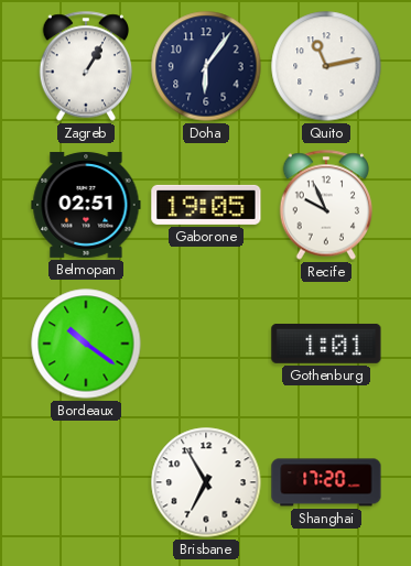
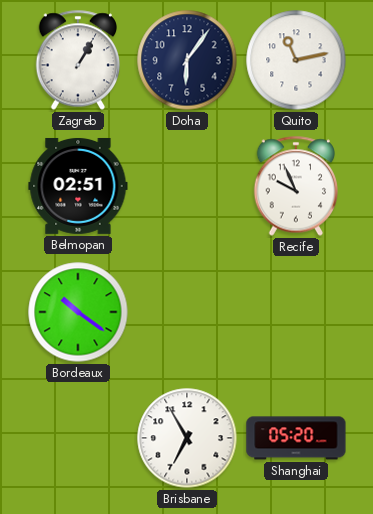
Gaborone: 19:05 -> none
Gothenburg: 1:01 -> none
Shanghai: 17:20 -> 05:20
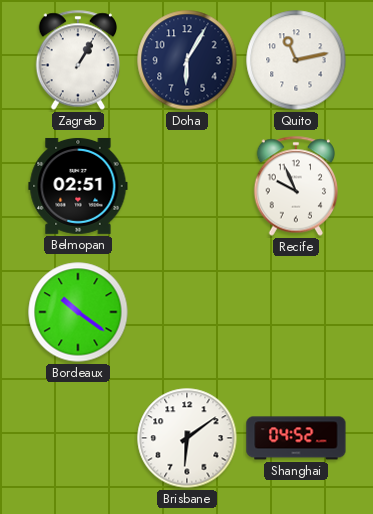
Doha: 6:06 -> 6:05
Brisbane: 6:55 -> 6:09
Shanghai: 05:20 -> 04:52
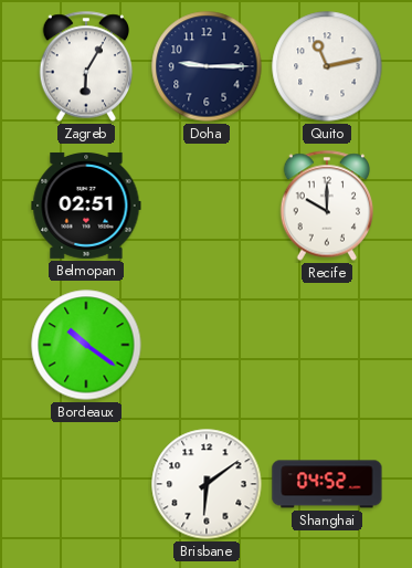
Zagreb: 1:05 -> 6:05
Doha: 6:05 -> 9:15
Recife: 9:56 -> 10:00
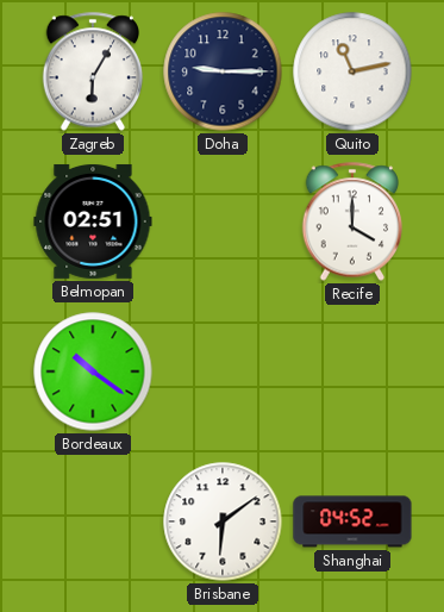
Recife: 10:00 -> 4:00
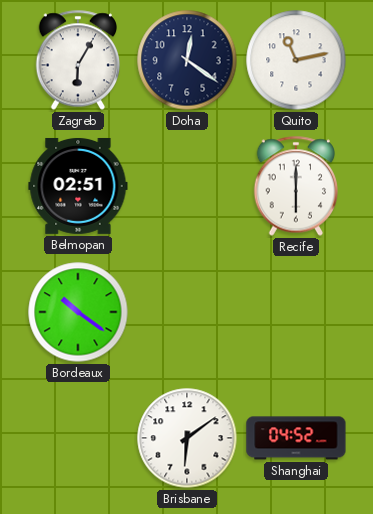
Doha: 9:15 -> 12:21
Recife: 4:00 -> 6:00
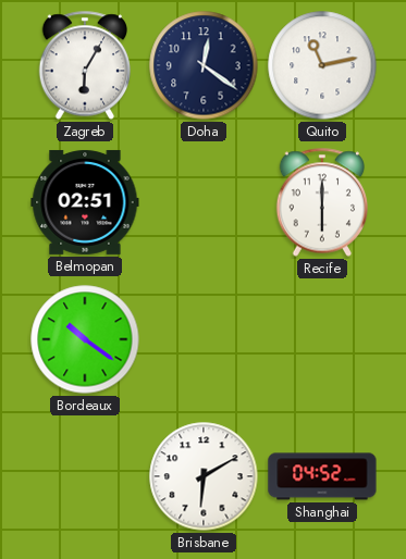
Brisbane: 6:09 -> 6:10
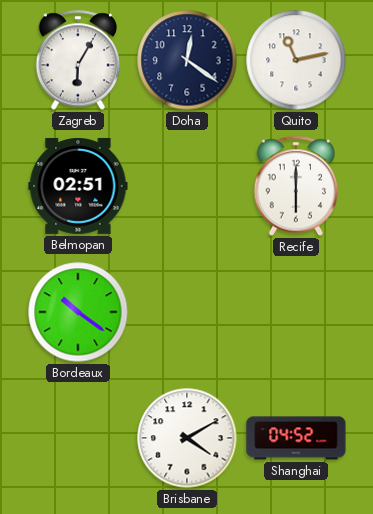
Brisbane: 6:10 -> 4:10
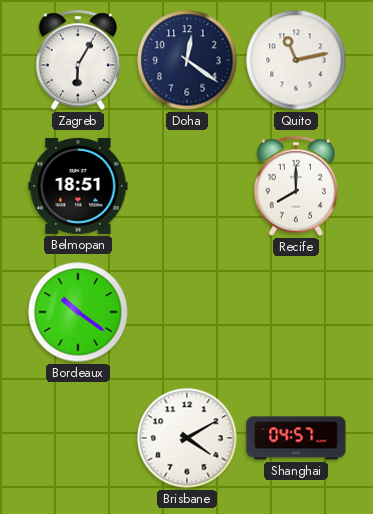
Belmopan: 02:51 -> 18:51
Recife: 6:00 -> 8:00
Shanghai: 04:52 -> 04:57
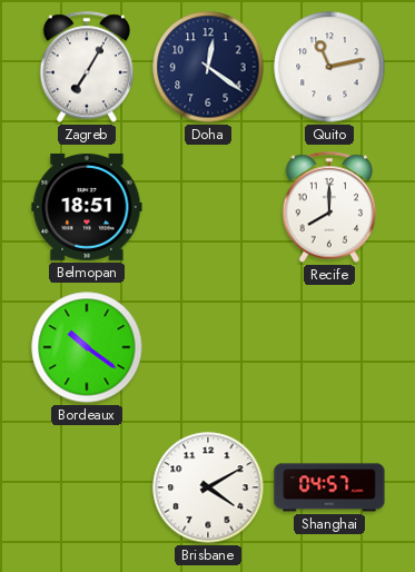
Zagreb: 6:05 -> 7:05
